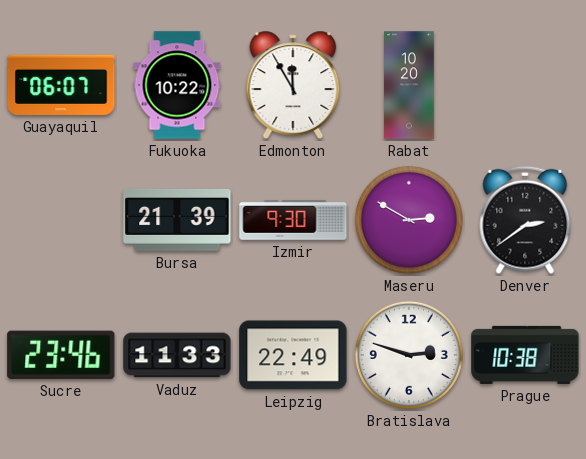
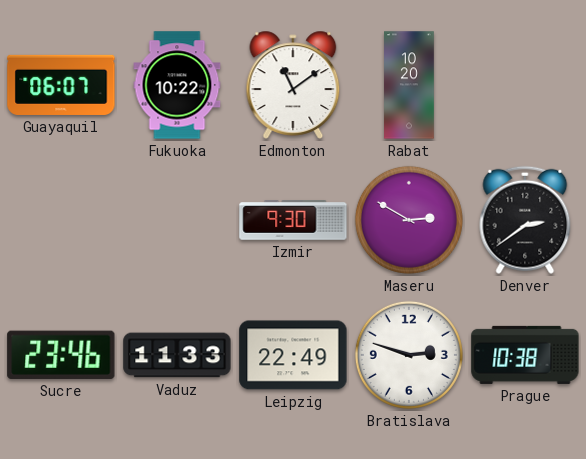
Edmonton: 11:55 -> 11:09
Bursa: 21:39 -> none
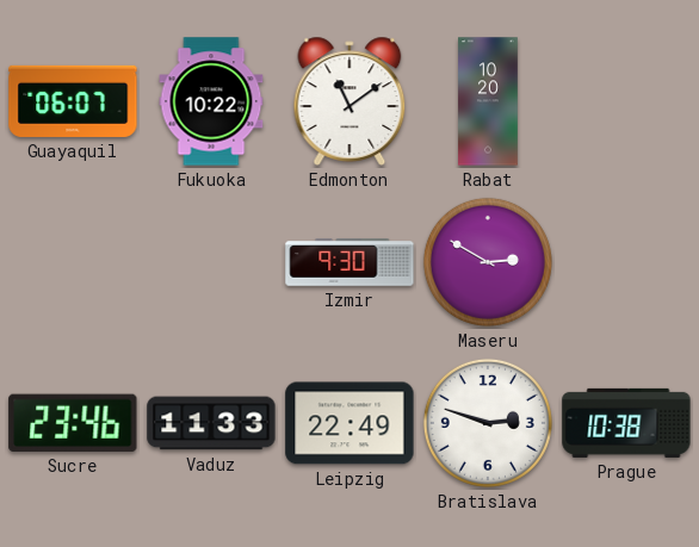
Denver: 2:39 -> none
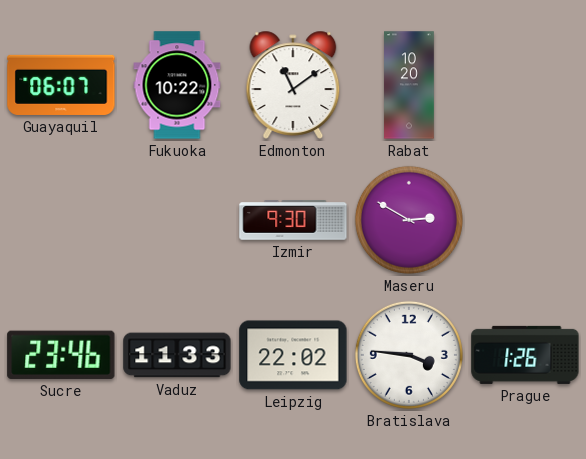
Leipzig: 22:49 -> 22:02
Bratislava: 2:48 -> 3:46
Prague: 10:38 -> 1:26
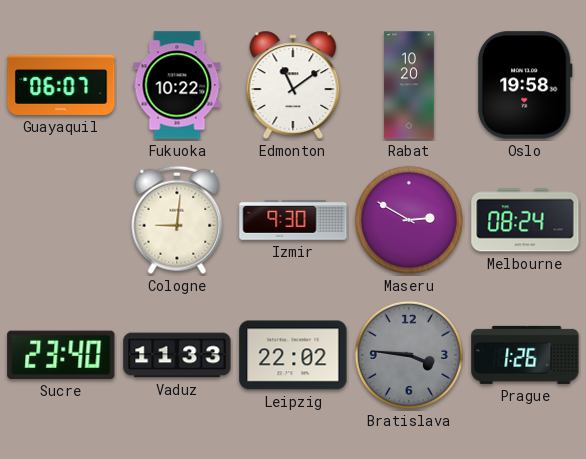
Oslo: none -> 19:58
Cologne: none -> 9:01
Melbourne: none -> 08:24
Sucre: 23:46 -> 23:40
Bratislava dial: white -> grey
